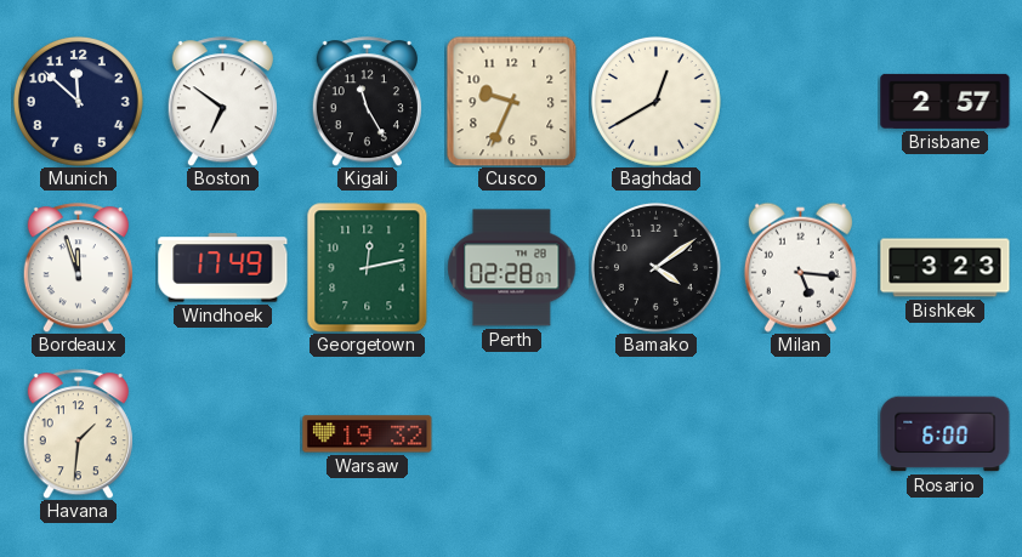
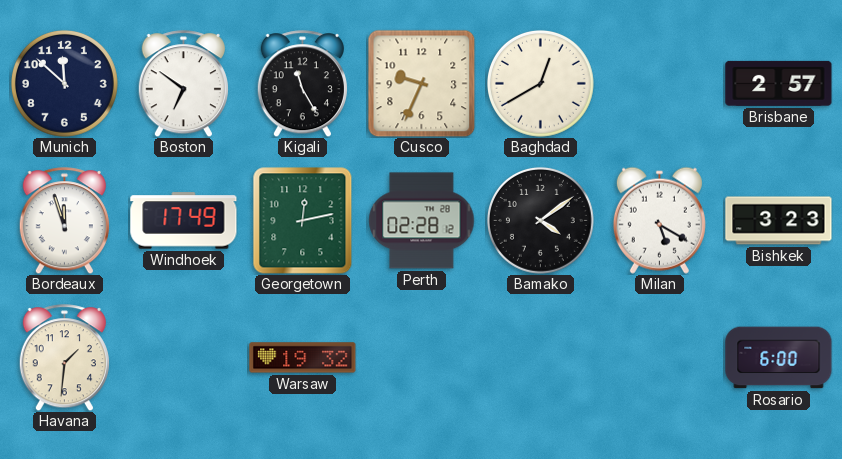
Perth: 02:28:07 -> 02:28:12
Milan: 5:16 -> 5:20
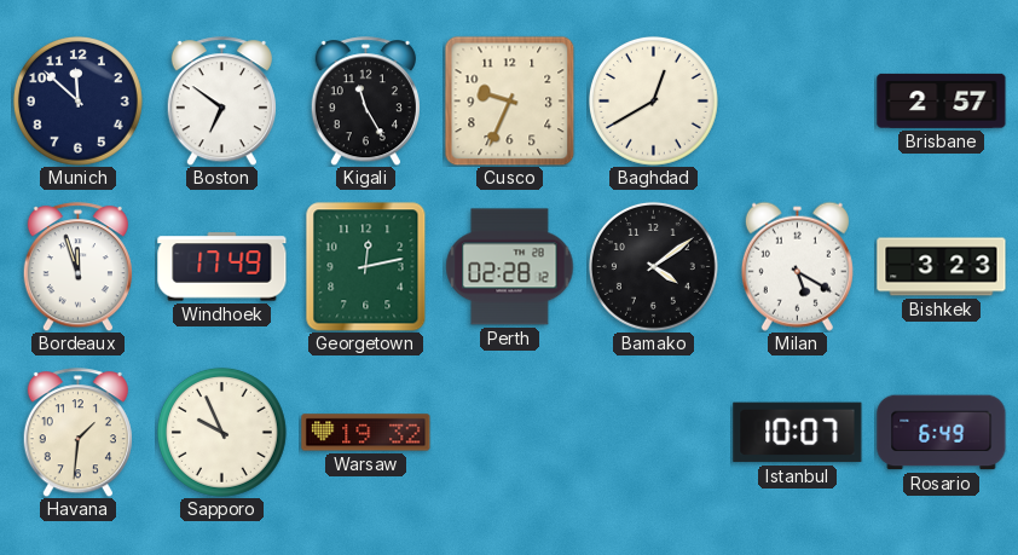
Sapporo: none -> 9:56
Istanbul: none -> 10:07
Rosario: 6:00 -> 6:49
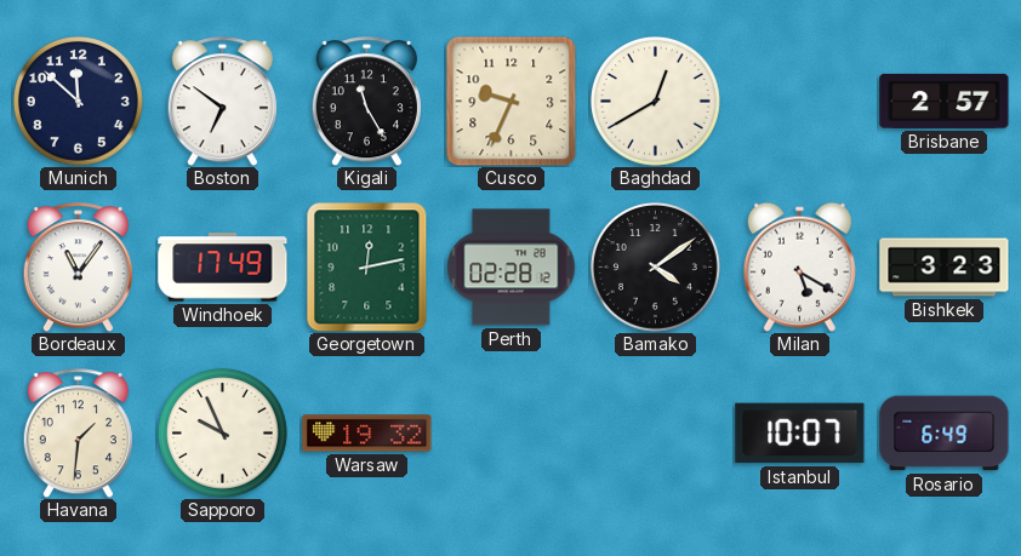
Bordeaux: 11:57 -> 11:06
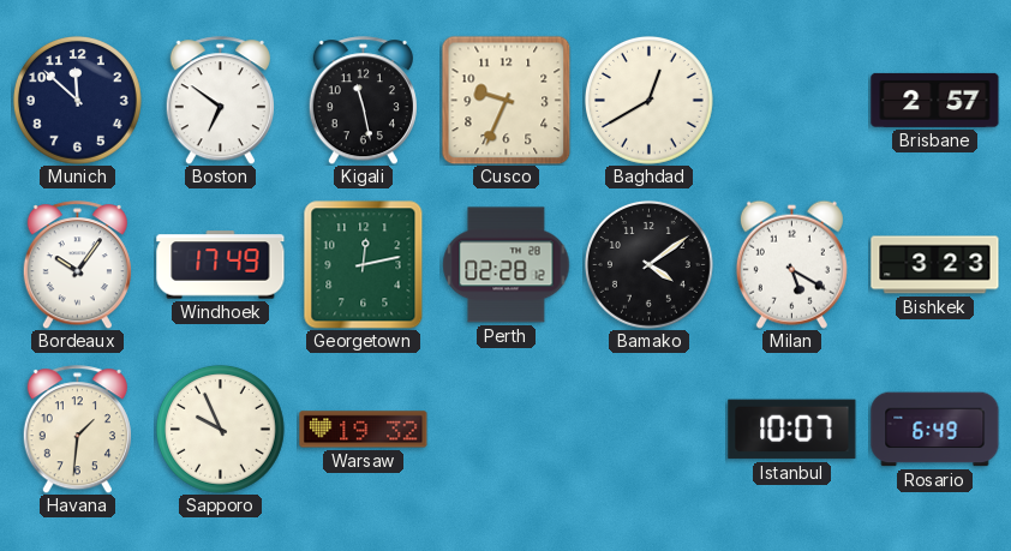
Kigali: 11:25 -> 11:28
Bordeaux: 11:06 -> 10:06
